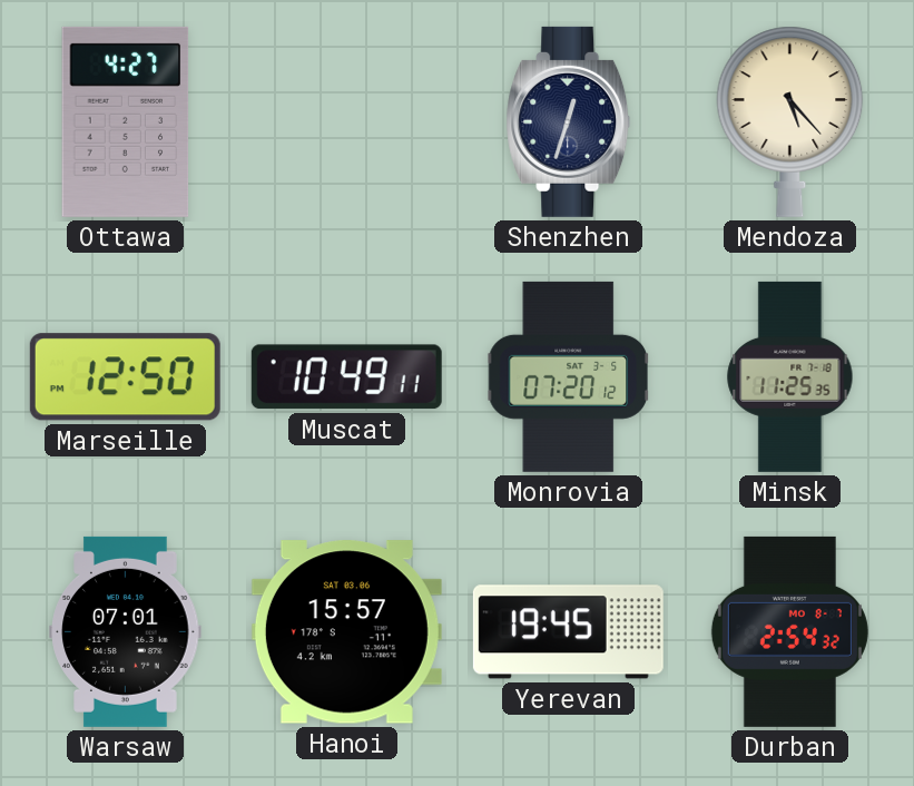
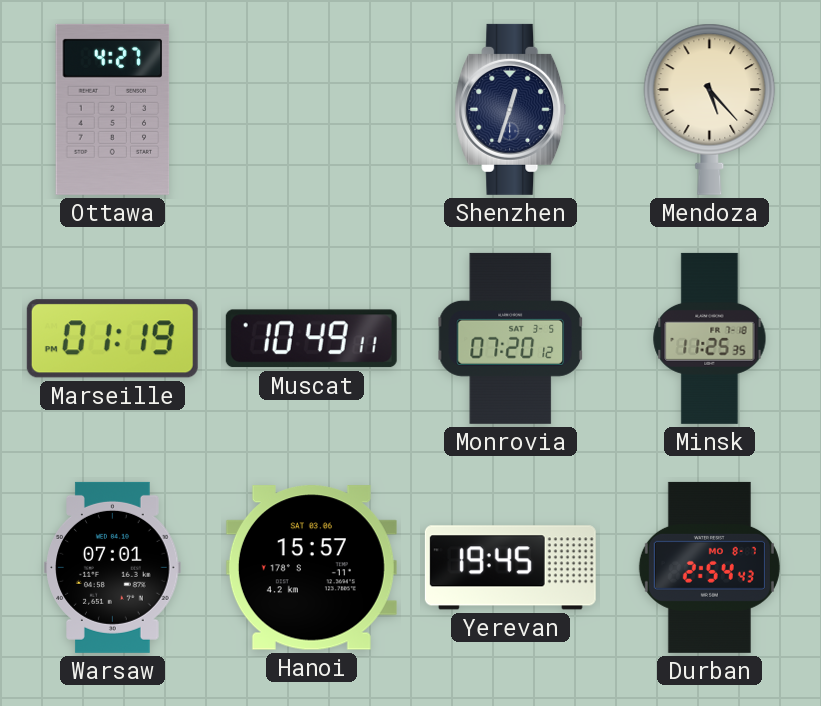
Marseille: 12:50 -> 01:19
Durban: 2:54:32 -> 2:54:43
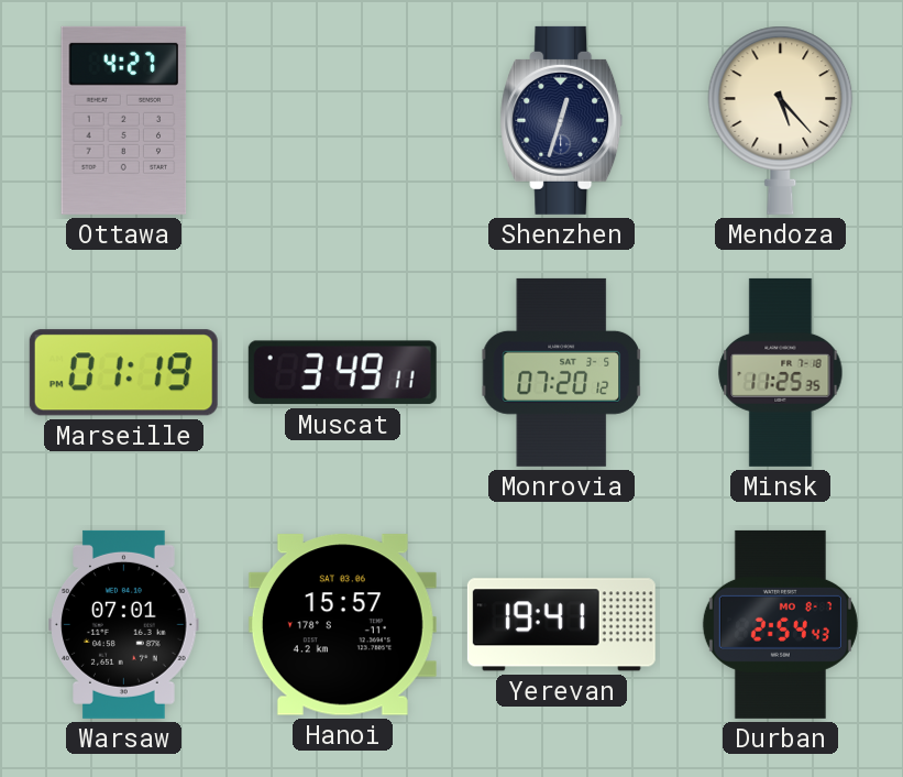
Muscat: 10:49 -> 3:49
Yerevan: 19:45 -> 19:41
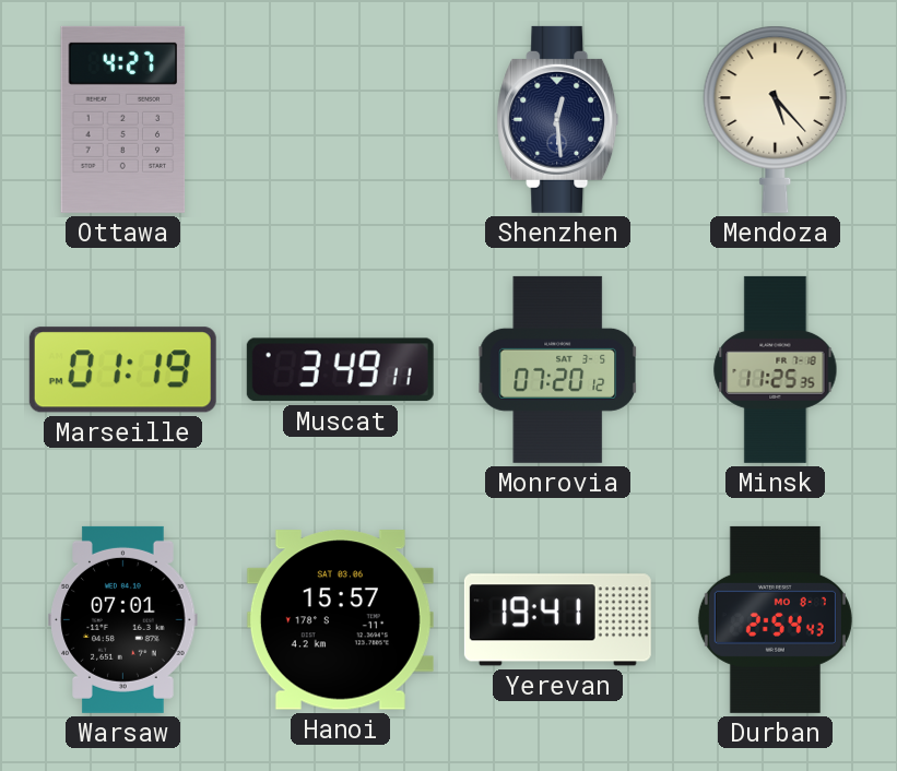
Shenzhen: 12:33 -> 12:29
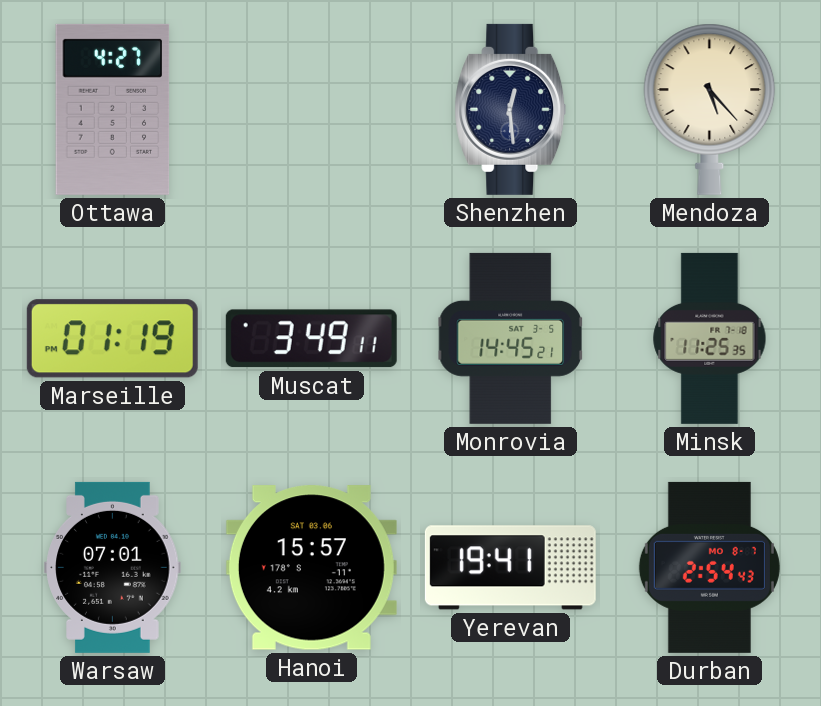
Monrovia: 07:20 -> 14:45
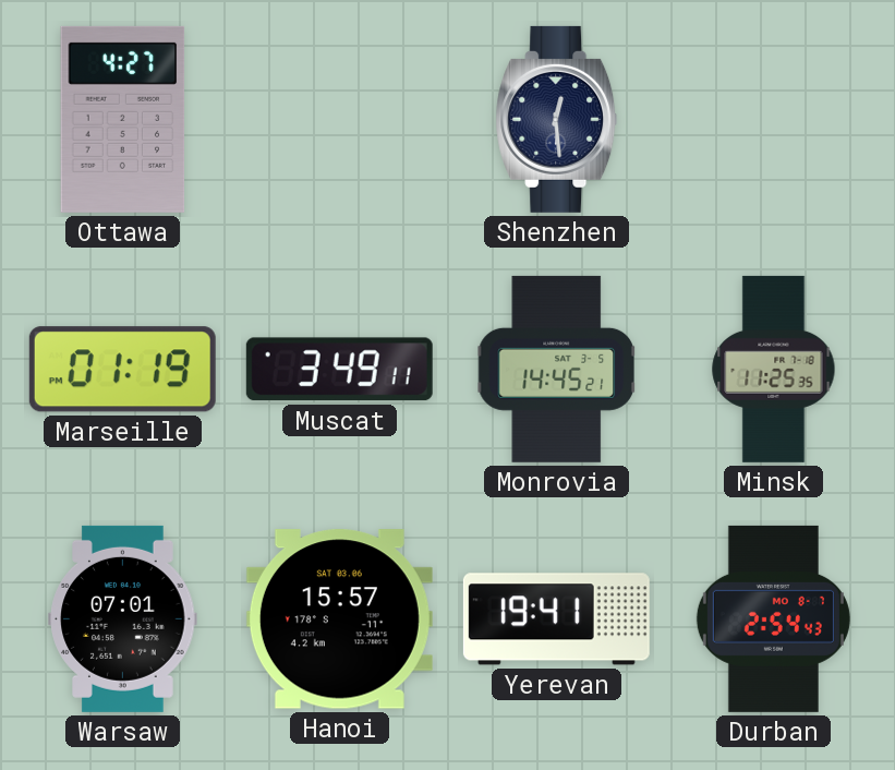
Mendoza: 5:23 -> none
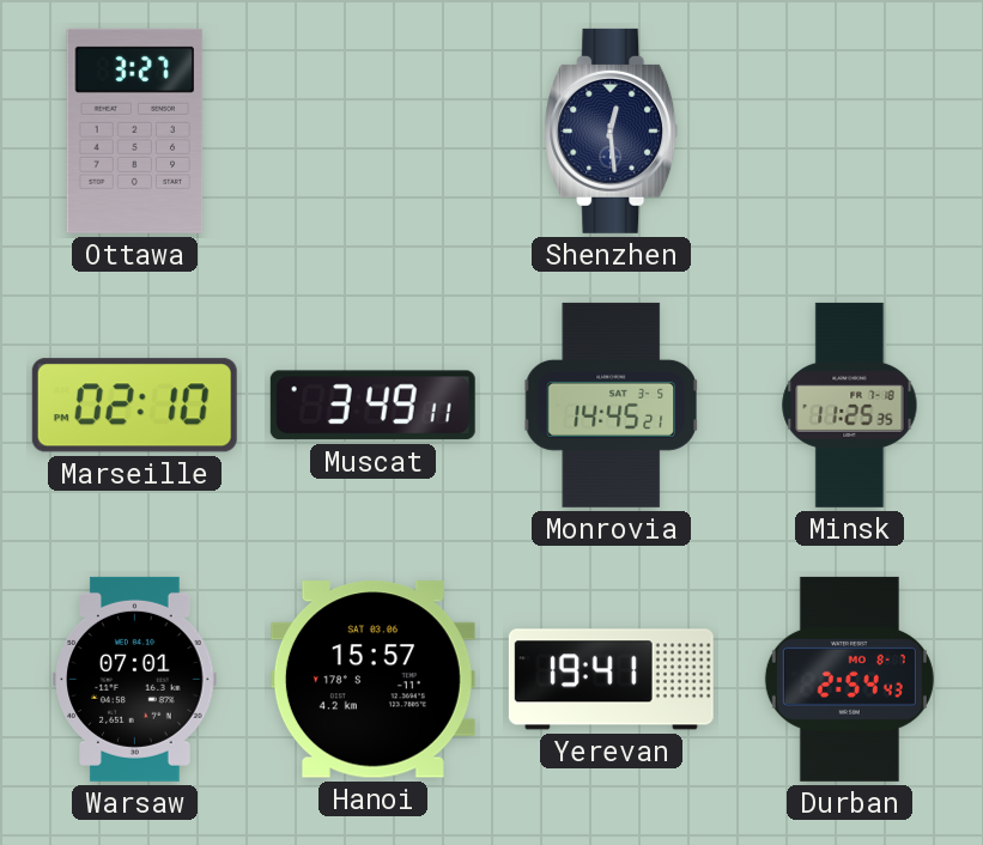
Ottawa: 4:27 -> 3:27
Marseille: 01:19 -> 02:10
